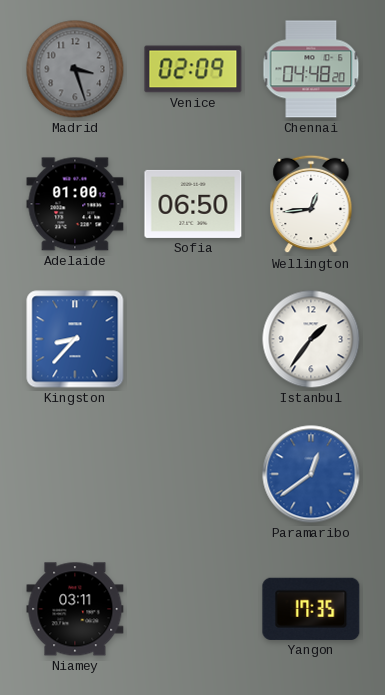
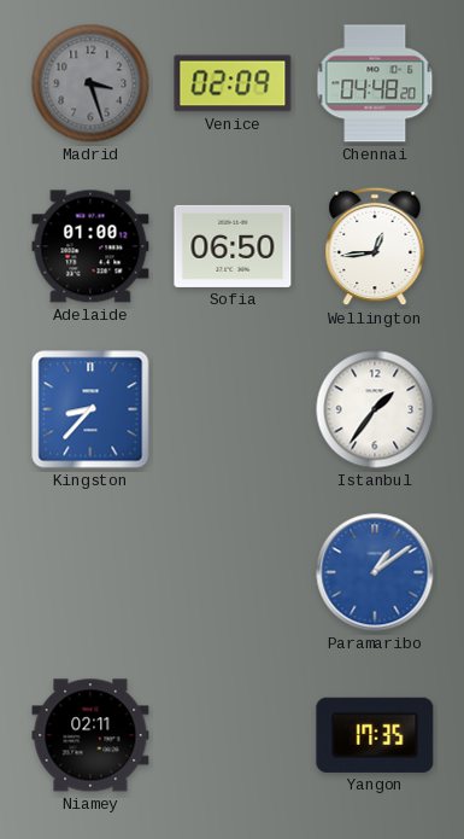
Paramaribo: 12:39 -> 1:09
Niamey: 03:11 -> 02:11
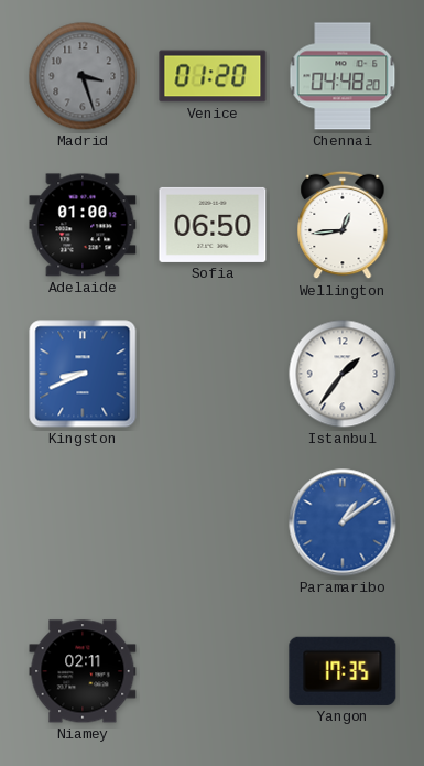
Venice: 02:09 -> 01:20
Kingston: 8:37 -> 8:41
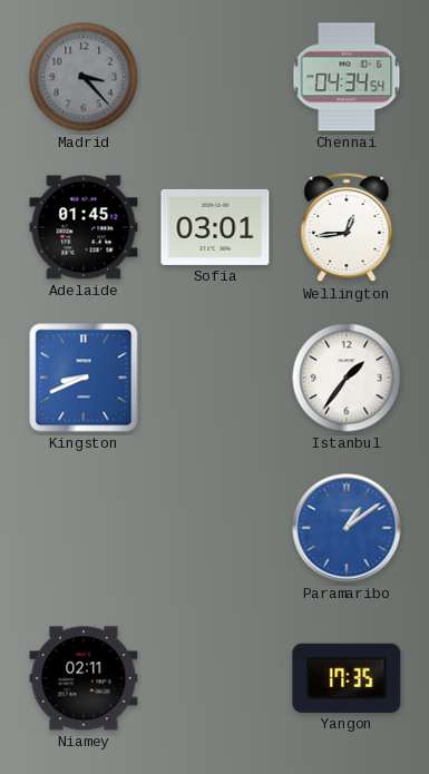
Madrid: 3:27 -> 3:23
Venice: 01:20 -> none
Chennai: 04:48 -> 04:34
Adelaide: 01:00 -> 01:45
Sofia: 06:50 -> 03:01
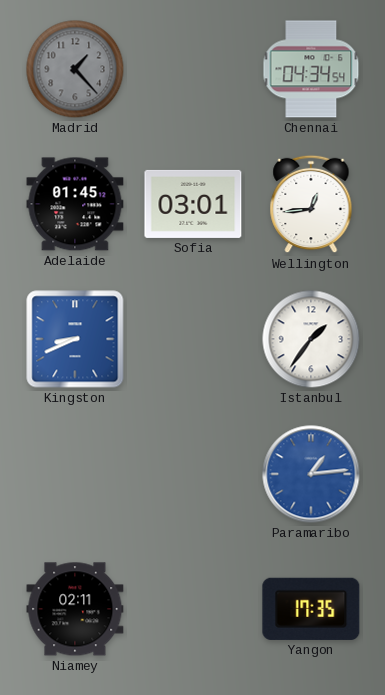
Madrid: 3:23 -> 1:23
Paramaribo: 1:09 -> 1:14
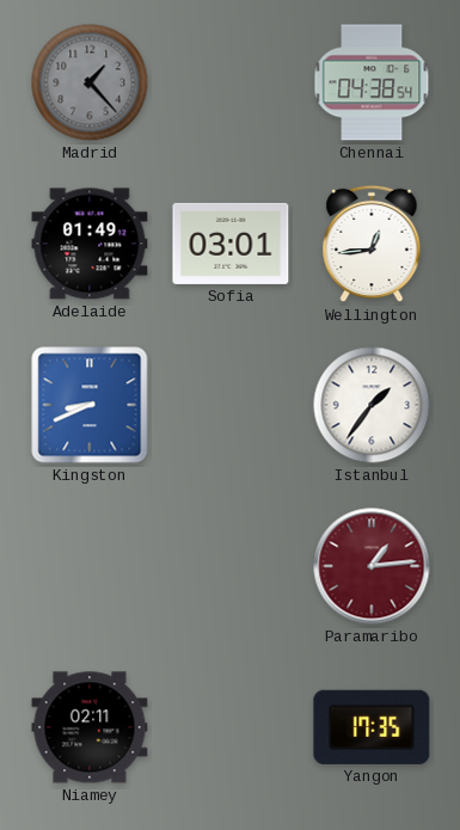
Chennai: 04:34 -> 04:38
Adelaide: 01:45 -> 01:49
Paramaribo dial: blue -> burgundy
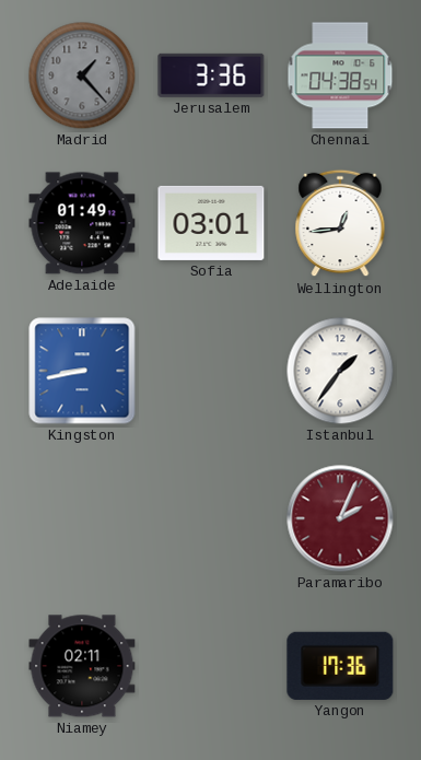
Jerusalem: none -> 3:36
Kingston: 8:41 -> 8:43
Paramaribo: 1:14 -> 2:04
Yangon: 17:35 -> 17:36
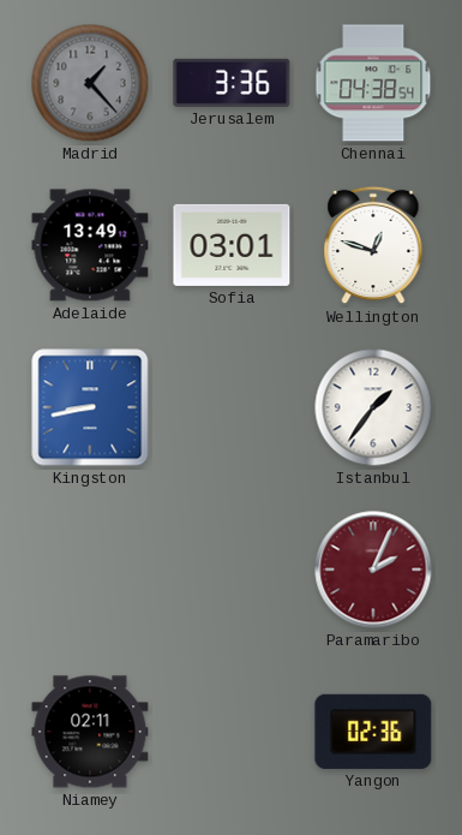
Adelaide: 01:49 -> 13:49
Wellington: 12:44 -> 12:48
Yangon: 17:36 -> 02:36
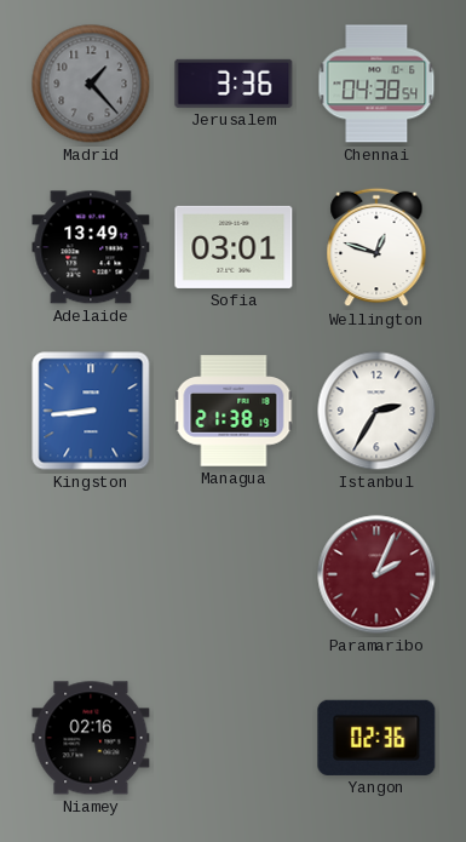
Kingston: 8:43 -> 8:44
Managua: none -> 21:38
Istanbul: 1:36 -> 2:35
Niamey: 02:11 -> 02:16
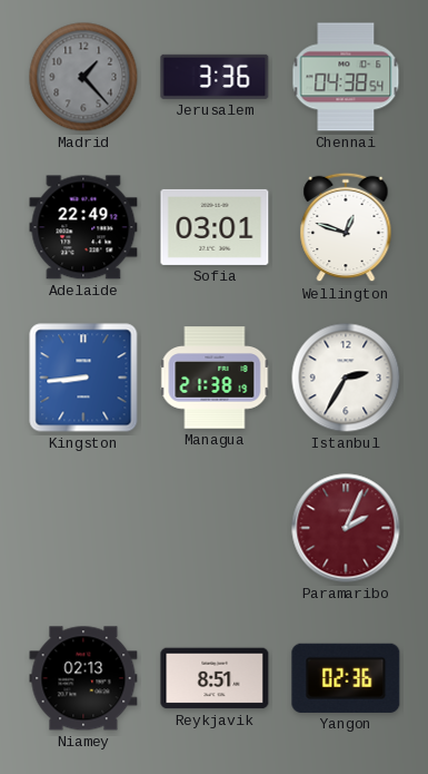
Adelaide: 13:49 -> 22:49
Niamey: 02:16 -> 02:13
Reykjavik: none -> 8:51
